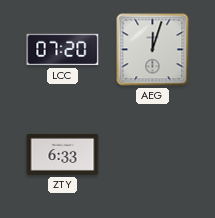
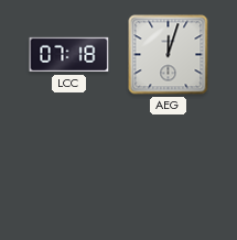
LCC: 07:20 -> 07:18
ZTY: 6:33 -> none
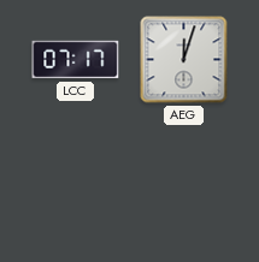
LCC: 07:18 -> 07:17
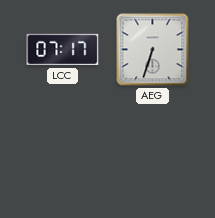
AEG: 12:03 -> 6:33
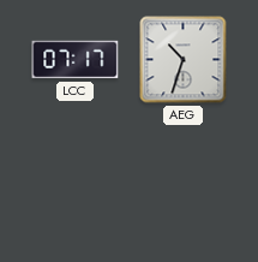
AEG: 6:33 -> 10:33
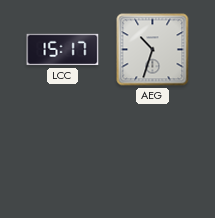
LCC: 07:17 -> 15:17
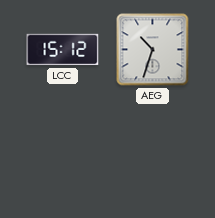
LCC: 15:17 -> 15:12
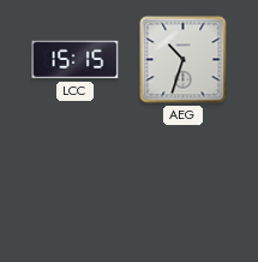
LCC: 15:12 -> 15:15
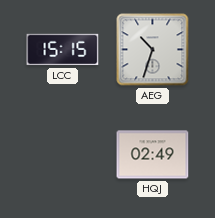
HQJ: none -> 02:49
